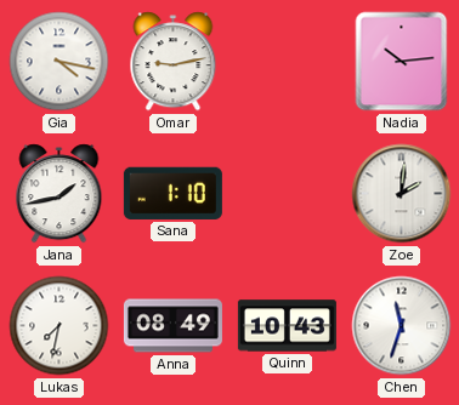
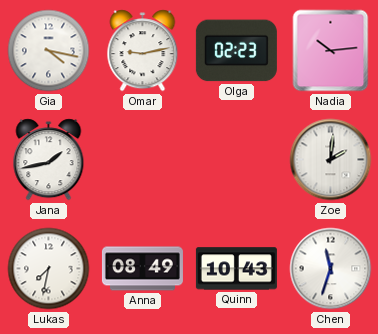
Olga: none -> 02:23
Sana: 1:10 -> none
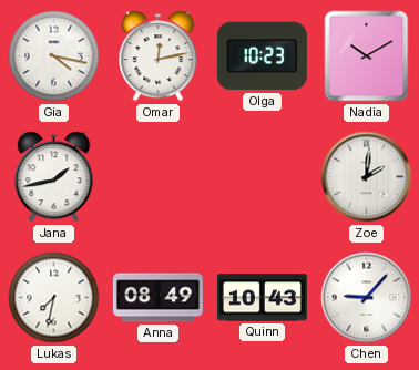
Omar: 9:13 -> 12:13
Olga: 02:23 -> 10:23
Nadia: 10:14 -> 10:10
Chen: 11:33 -> 9:07
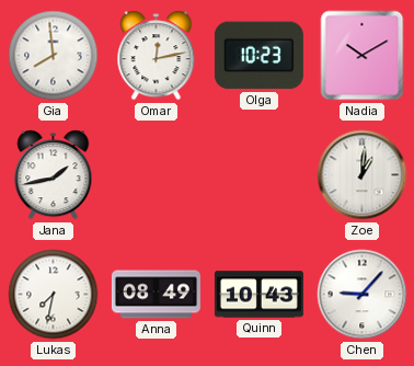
Gia: 4:17 -> 7:59
Zoe: 2:01 -> 1:01
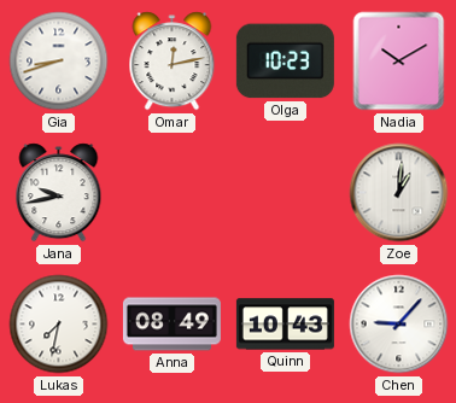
Gia: 7:59 -> 8:42
Jana: 1:43 -> 9:43
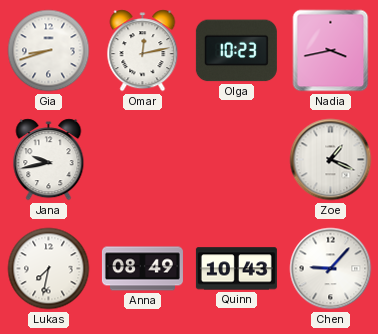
Nadia: 10:10 -> 3:43
Zoe: 1:01 -> 1:19
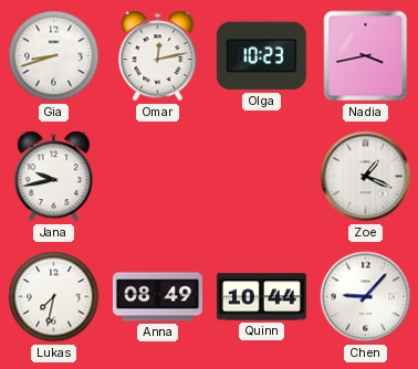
Quinn: 10:43 -> 10:44
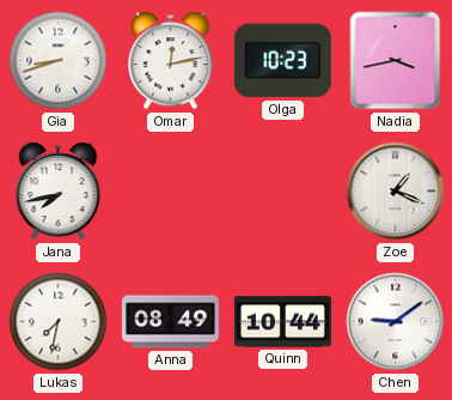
Jana: 9:43 -> 7:43
Chen: 9:07 -> 9:09
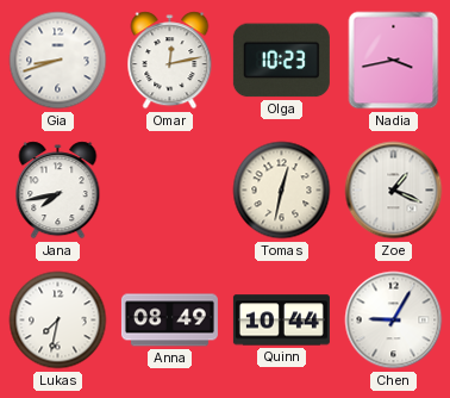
Tomas: none -> 12:32
Chen: 9:09 -> 9:05
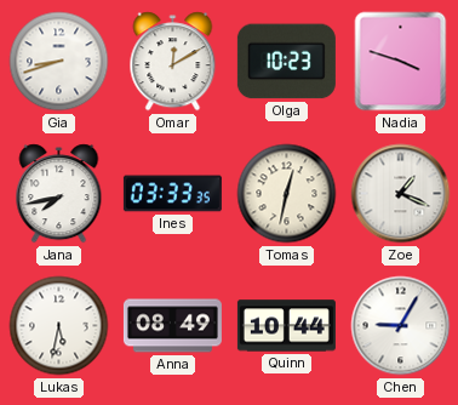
Omar: 12:13 -> 12:10
Nadia: 3:43 -> 3:48
Ines: none -> 03:33
Lukas: 7:32 -> 5:32
